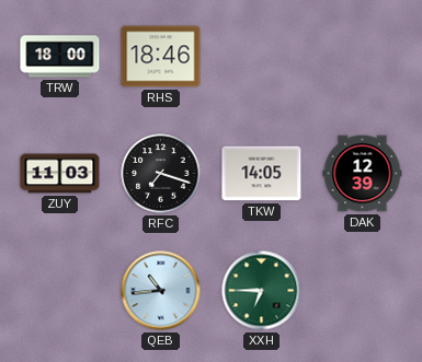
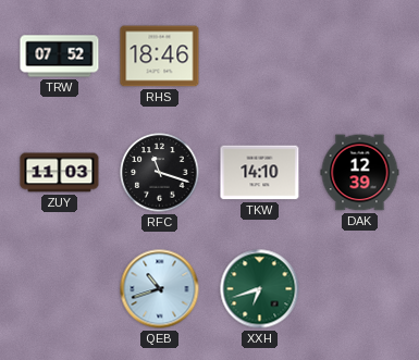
TRW: 18:00 -> 07:52
RFC: 7:18 -> 11:18
TKW: 14:05 -> 14:10
QEB: 10:44 -> 10:42
XXH: 6:45 -> 6:42
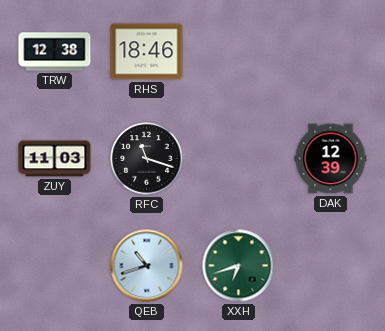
TRW: 07:52 -> 12:38
TKW: 14:10 -> none
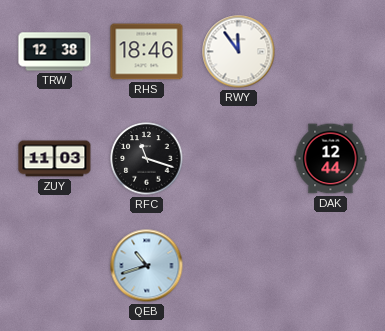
RWY: none -> 11:54
DAK: 12:39 -> 12:44
XXH: 6:42 -> none
